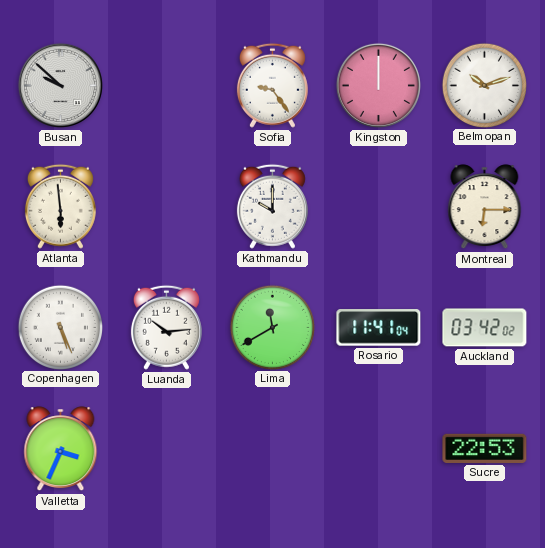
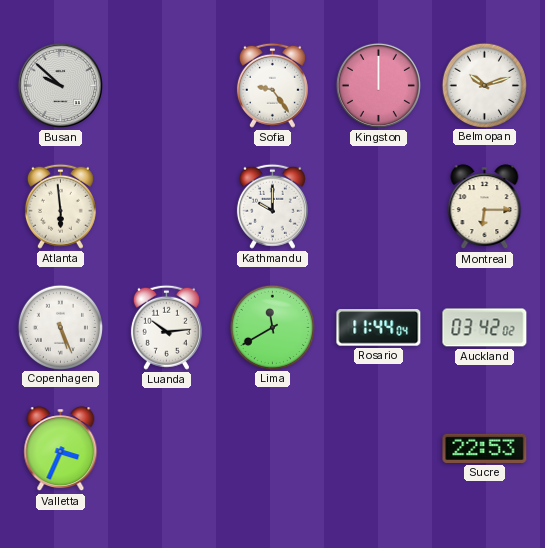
Rosario: 11:41 -> 11:44
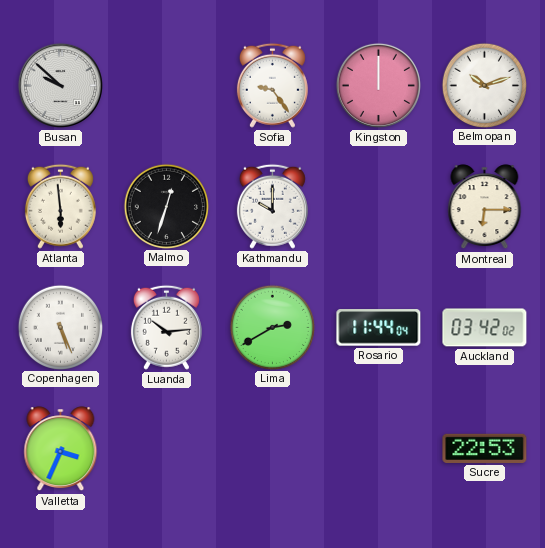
Malmo: none -> 12:33
Lima: 11:40 -> 2:40
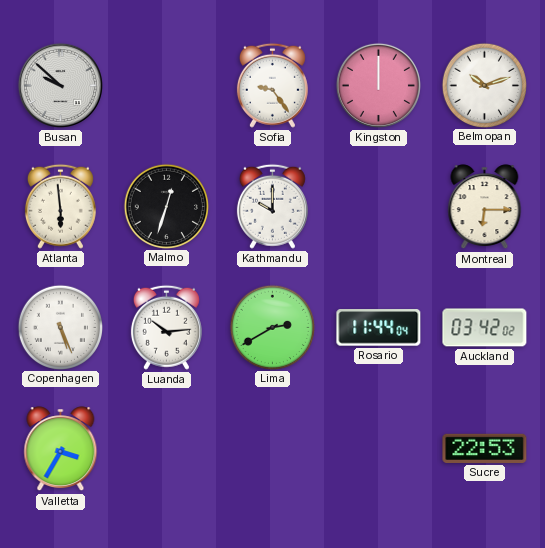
Valletta: 3:34 -> 3:35
